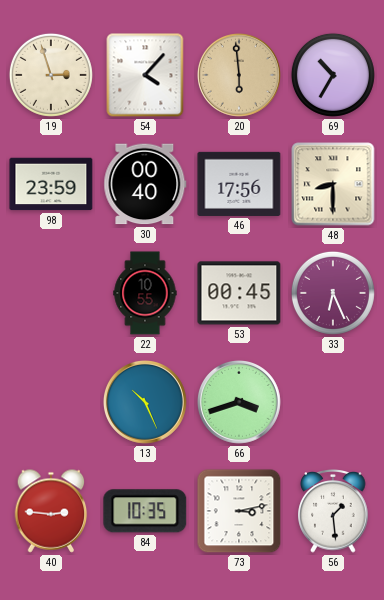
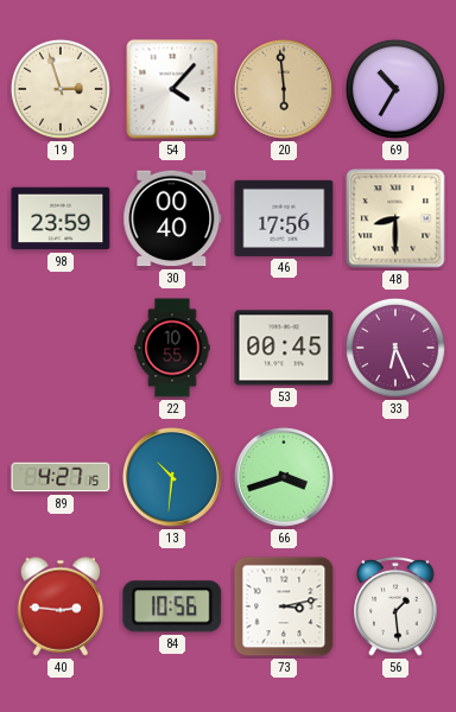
89: none -> 4:27
13: 10:26 -> 10:31
84: 10:35 -> 10:56
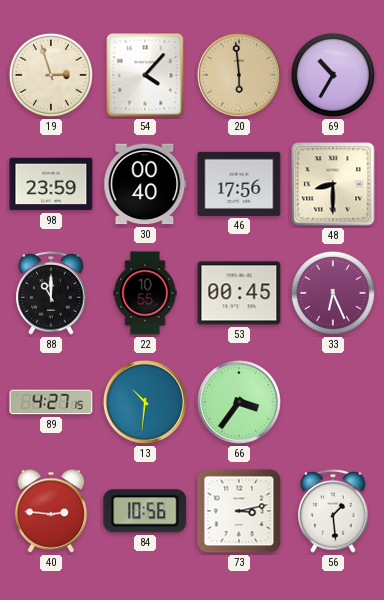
88: none -> 11:00
66: 3:42 -> 3:36
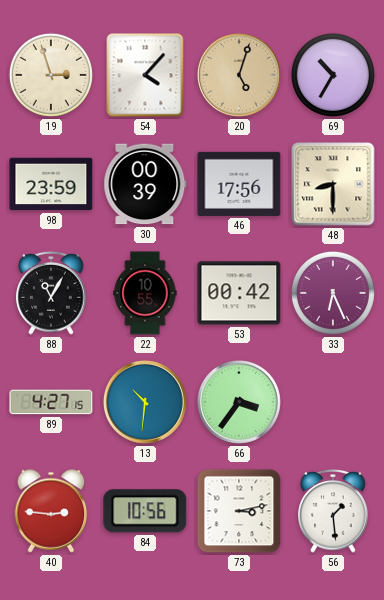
20: 5:59 -> 5:03
30: 00:40 -> 00:39
88: 11:00 -> 11:05
53: 00:45 -> 00:42
